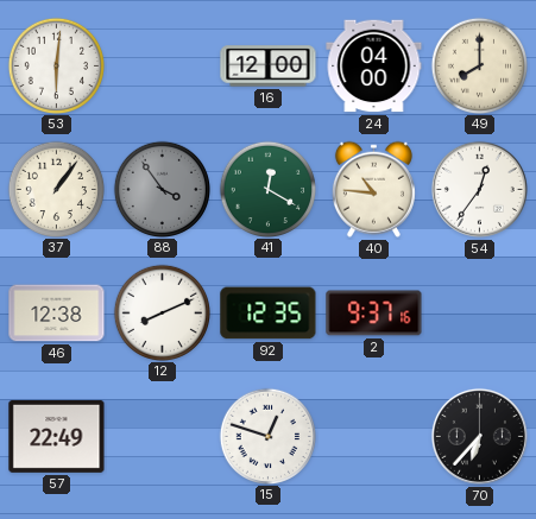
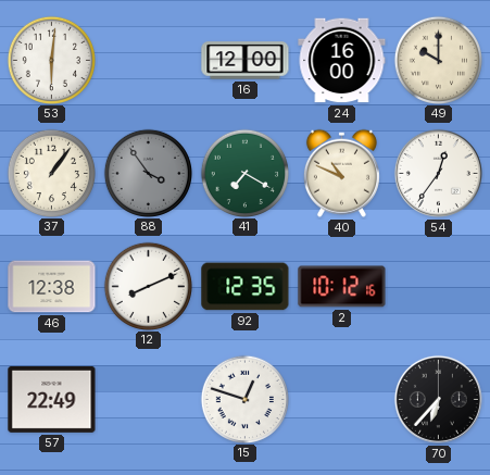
24: 04:00 -> 16:00
49: 8:00 -> 10:00
41: 12:20 -> 7:20
40: 10:46 -> 10:49
2: 9:37 -> 10:12
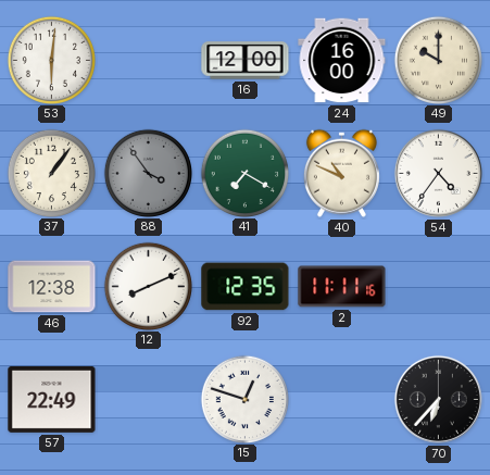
54: 12:36 -> 4:36
2: 10:12 -> 11:11
